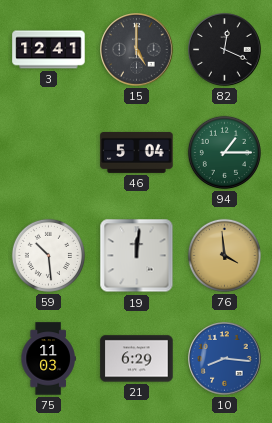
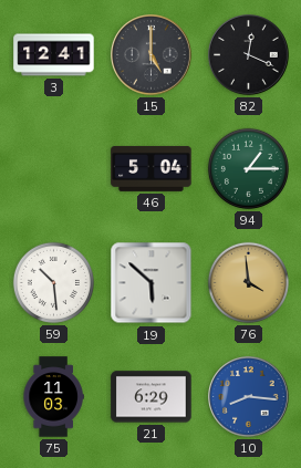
19: 12:01 -> 5:52
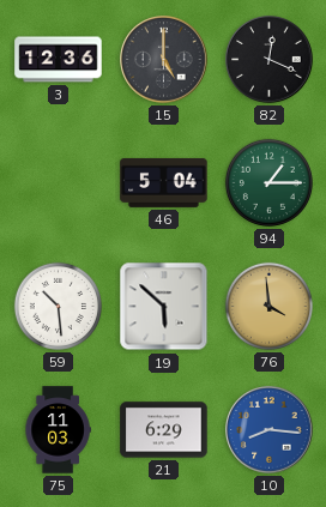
3: 12:41 -> 12:36
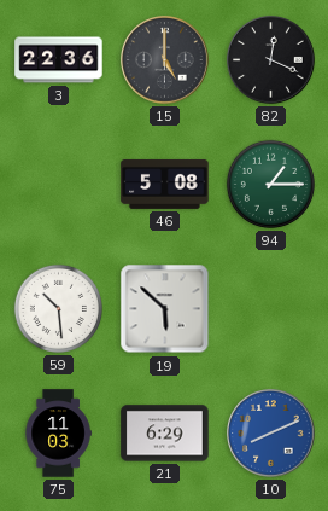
3: 12:36 -> 22:36
46: 5:04 -> 5:08
76: 3:59 -> none
10: 8:16 -> 8:11
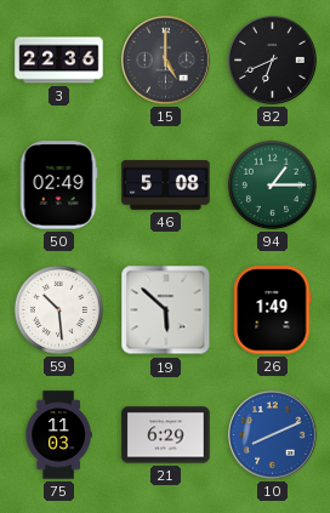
82: 12:19 -> 6:41
50: none -> 02:49
26: none -> 1:49
